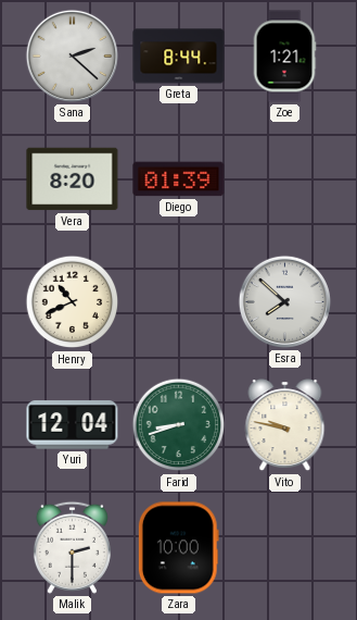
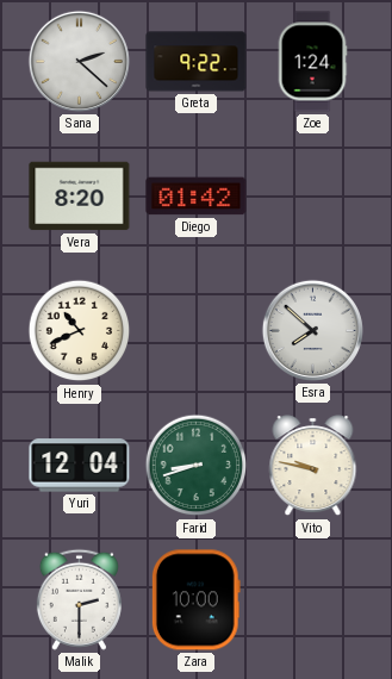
Greta: 8:44 -> 9:22
Zoe: 1:21 -> 1:24
Diego: 01:39 -> 01:42
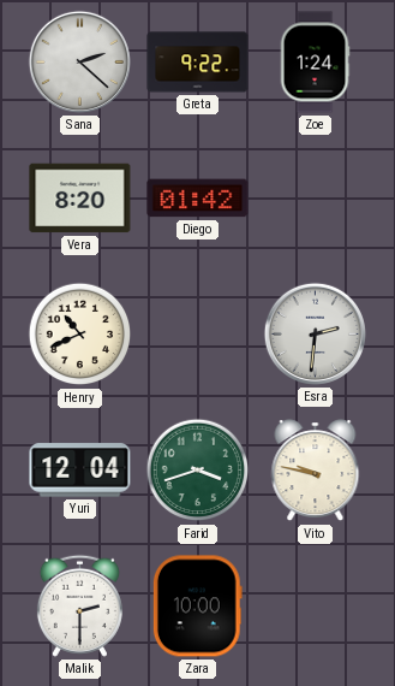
Esra: 7:52 -> 2:31
Farid: 8:42 -> 3:42
